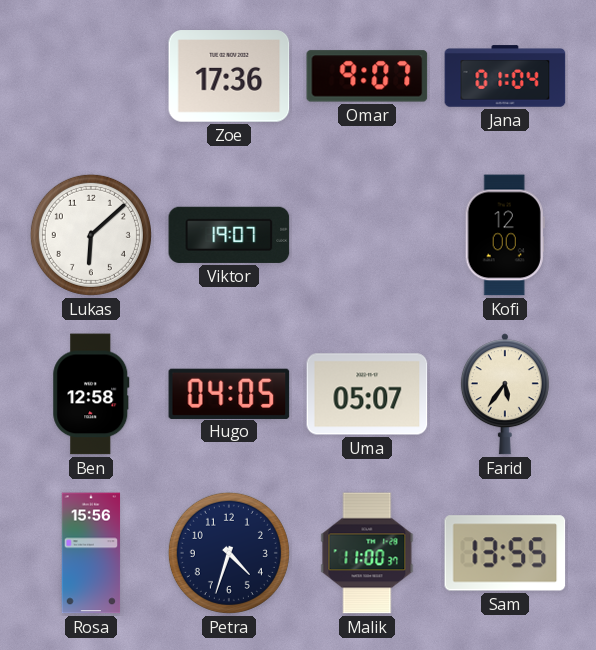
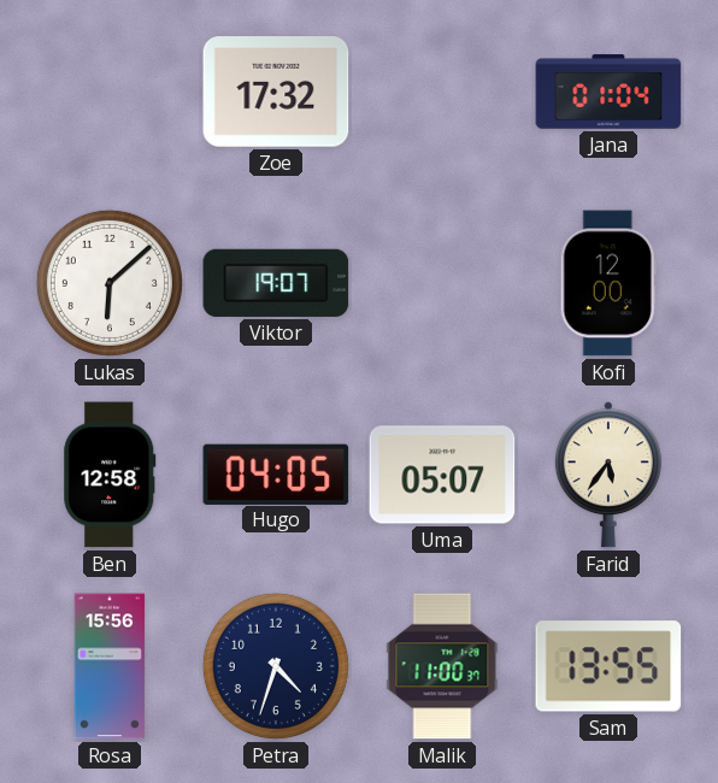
Zoe: 17:36 -> 17:32
Omar: 9:07 -> none
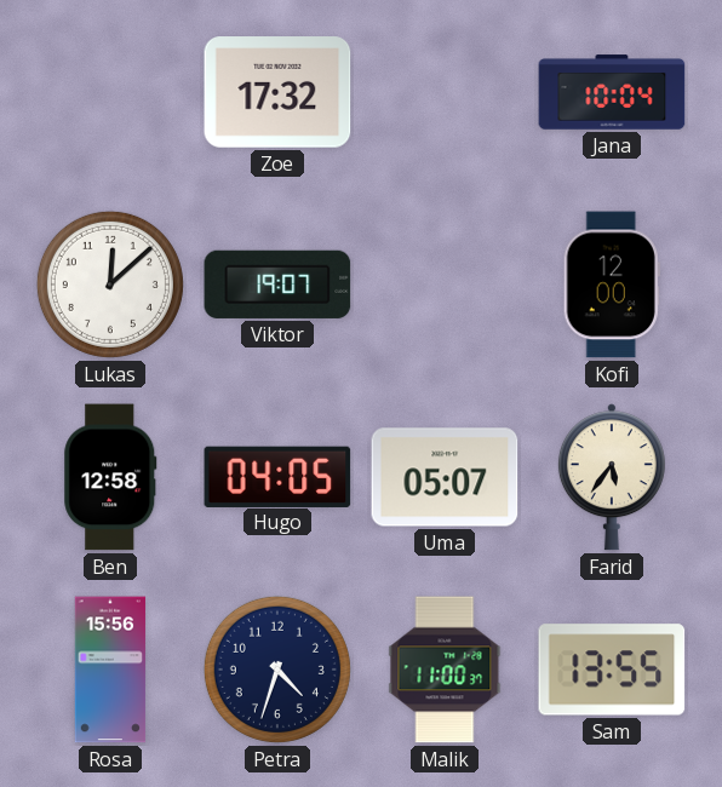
Jana: 01:04 -> 10:04
Lukas: 6:08 -> 12:08
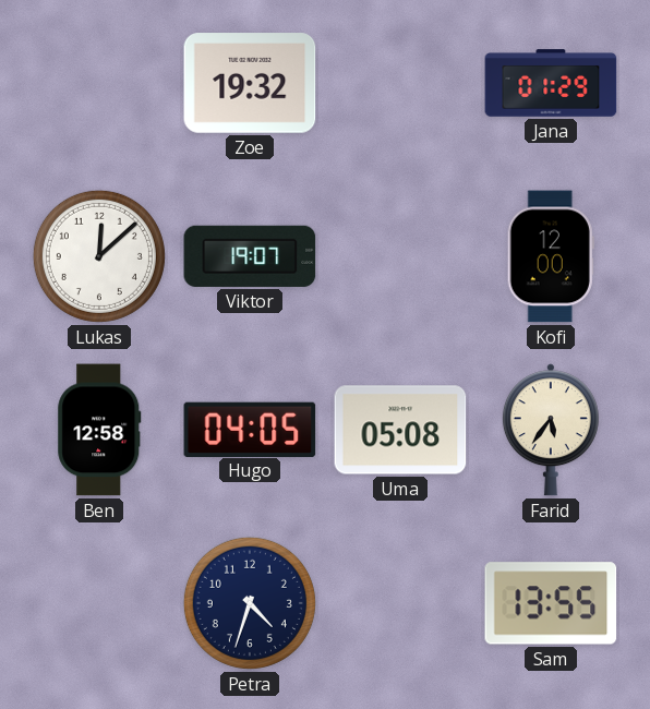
Zoe: 17:32 -> 19:32
Jana: 10:04 -> 01:29
Uma: 05:07 -> 05:08
Rosa: 15:56 -> none
Malik: 11:00 -> none
